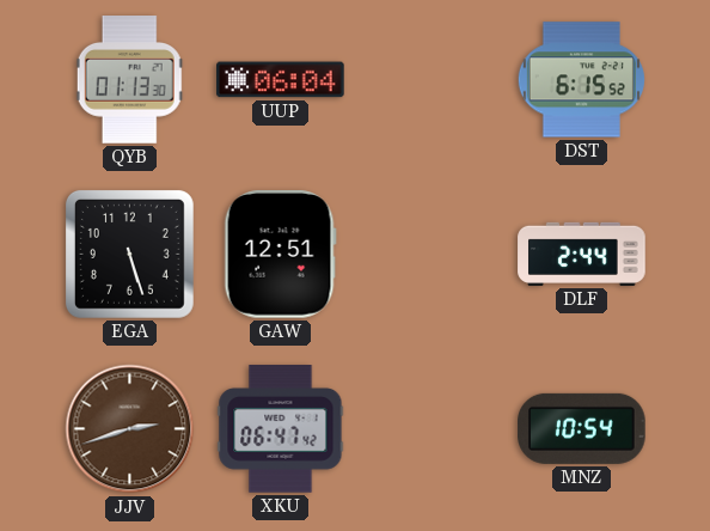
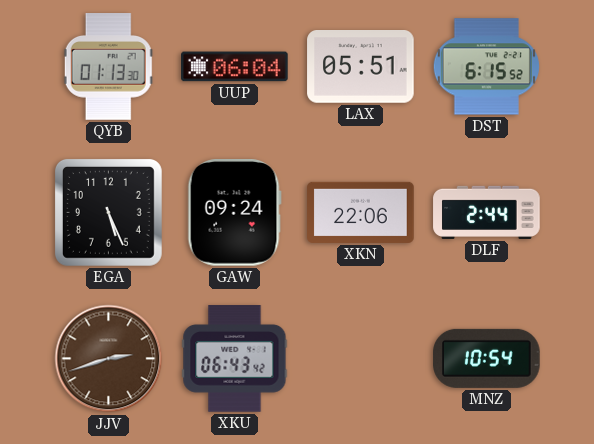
LAX: none -> 05:51
EGA: 5:27 -> 5:26
GAW: 12:51 -> 09:24
XKN: none -> 22:06
XKU: 06:47 -> 06:43
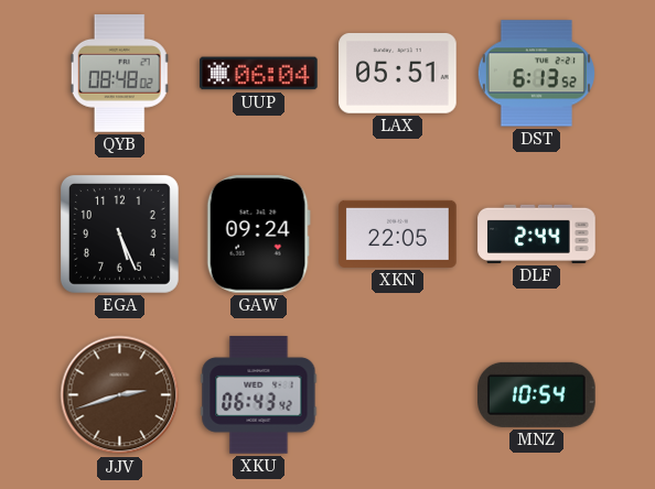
QYB: 01:13 -> 08:48
DST: 6:15 -> 6:13
XKN: 22:06 -> 22:05
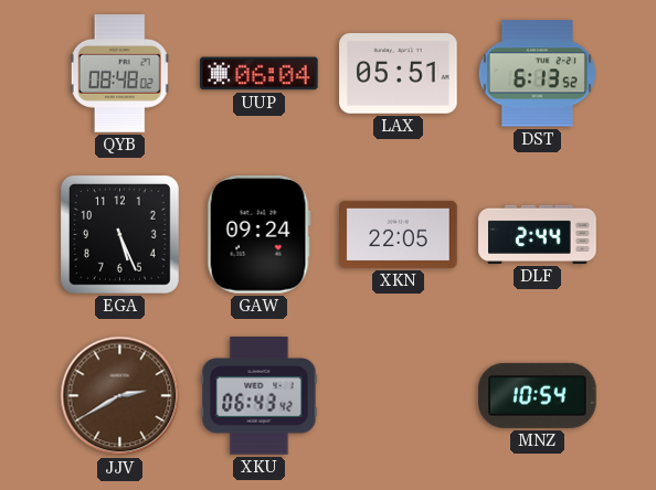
JJV: 2:42 -> 2:40
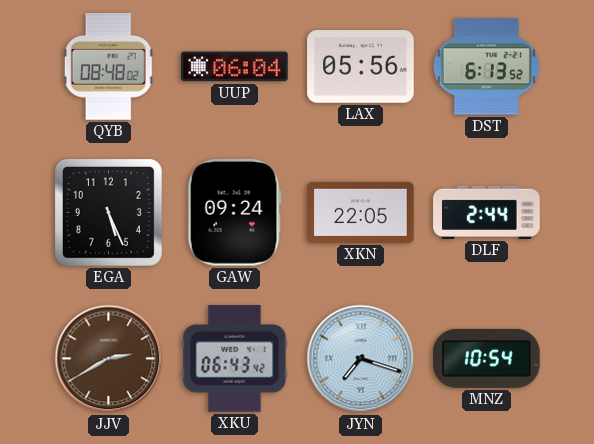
LAX: 05:51 -> 05:56
JYN: none -> 7:18
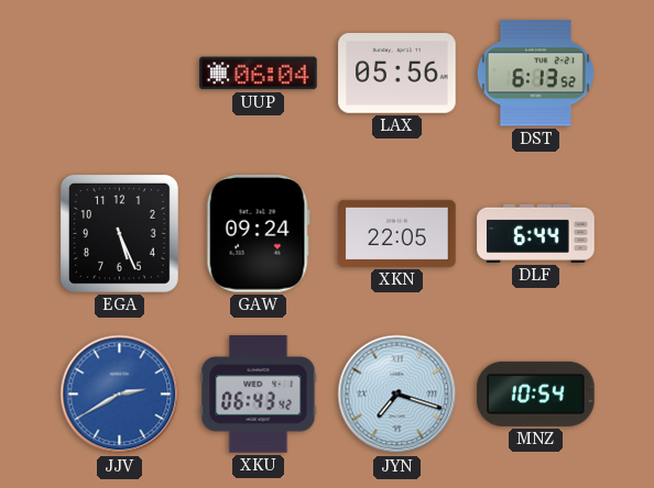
QYB: 08:48 -> none
DLF: 2:44 -> 6:44
JJV dial: brown -> blue
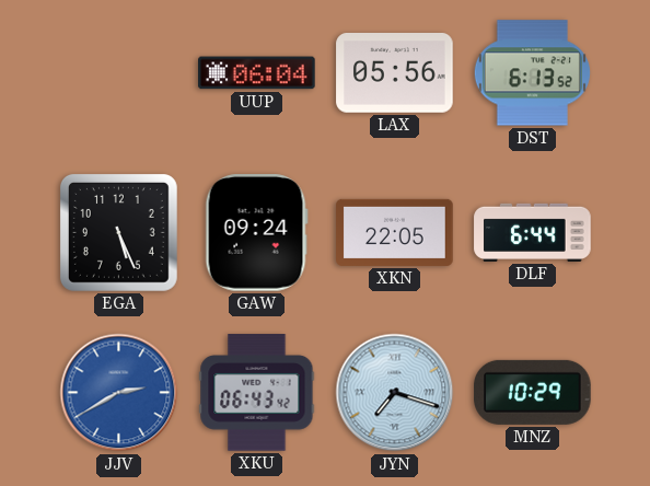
MNZ: 10:54 -> 10:29
